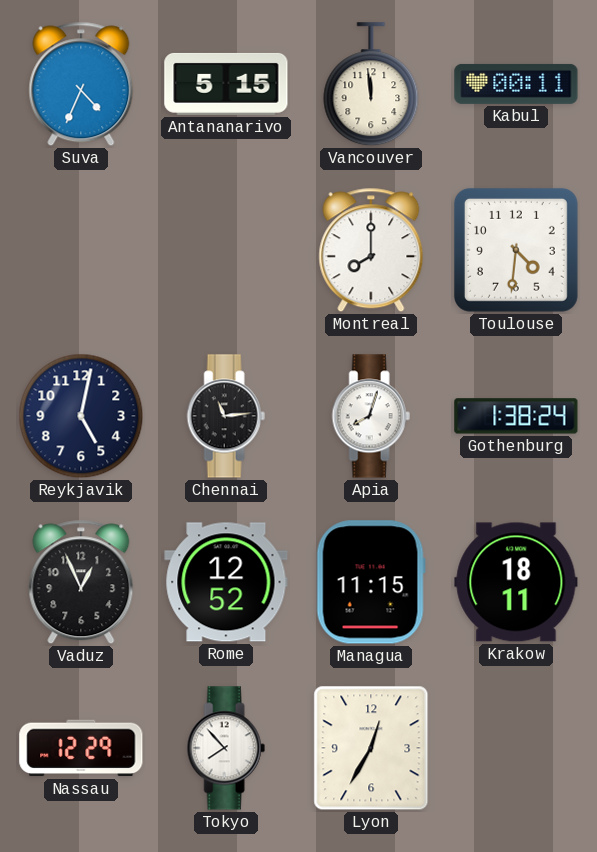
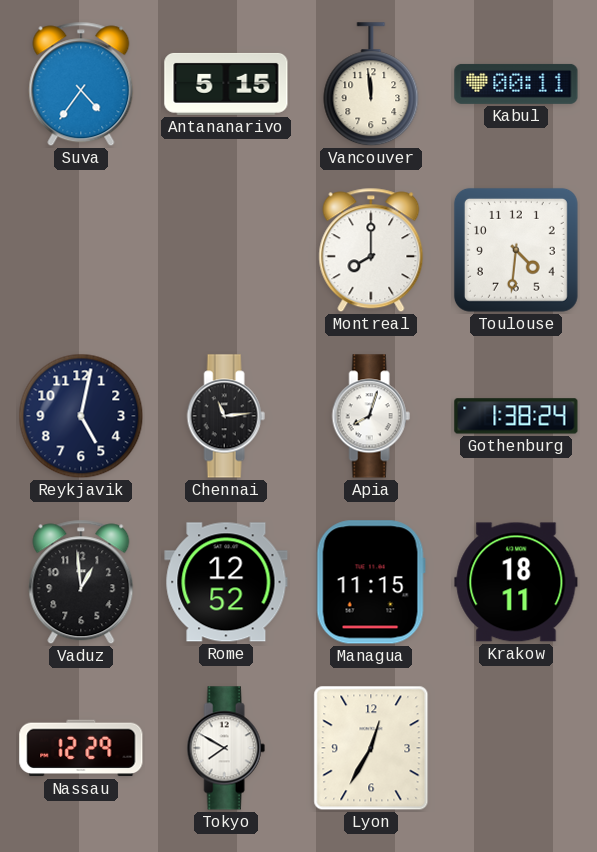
Suva: 4:34 -> 4:36
Vaduz: 12:56 -> 12:59
Tokyo: 7:53 -> 7:50
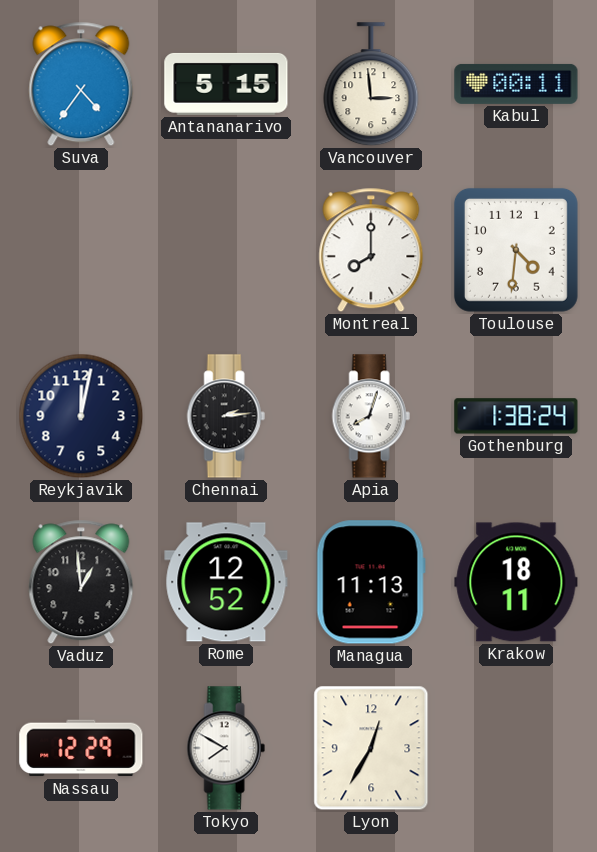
Vancouver: 11:59 -> 2:59
Reykjavik: 5:02 -> 12:02
Chennai: 11:14 -> 2:14
Managua: 11:15 -> 11:13
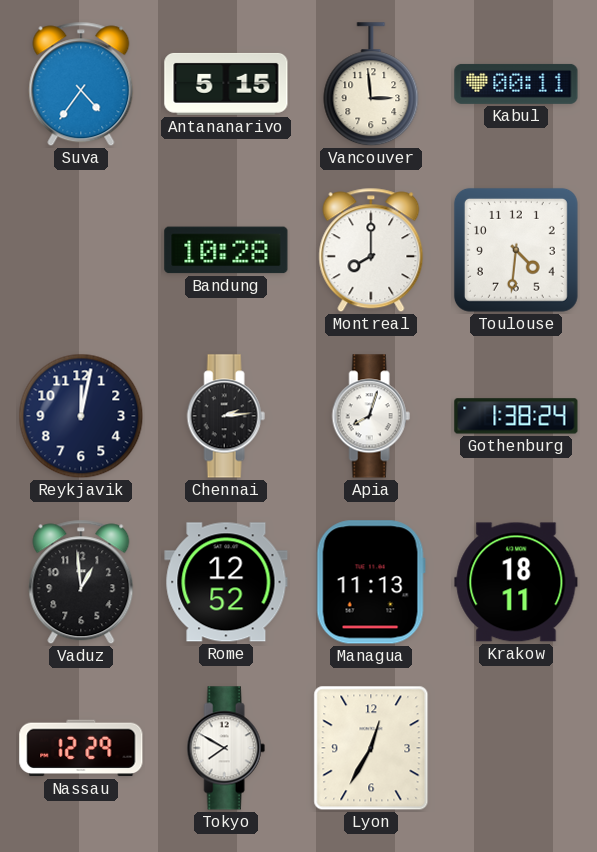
Bandung: none -> 10:28
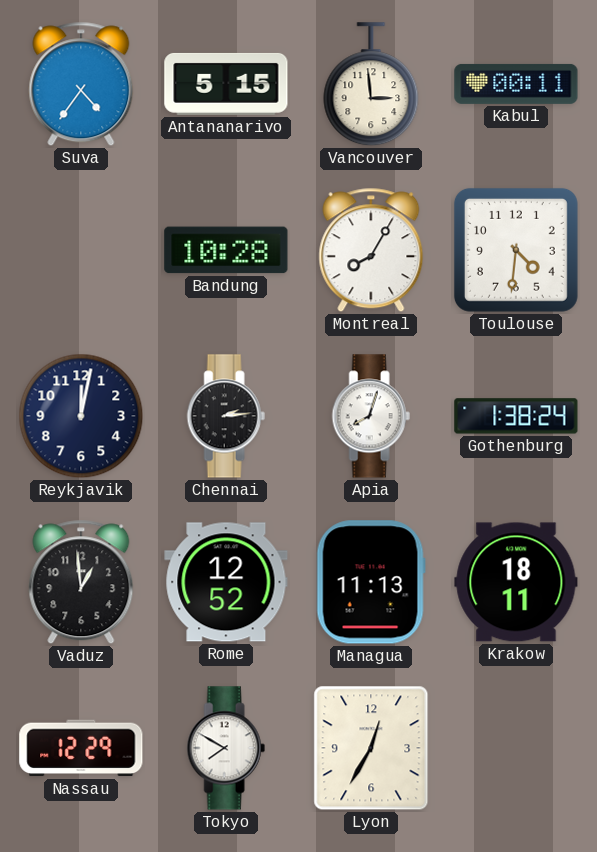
Montreal: 8:00 -> 8:05
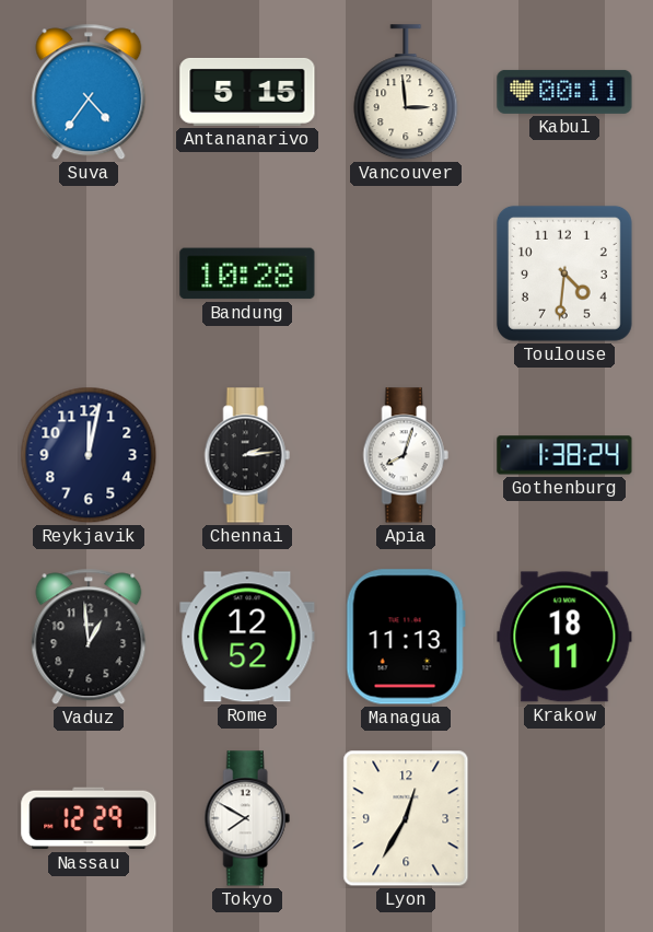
Montreal: 8:05 -> none
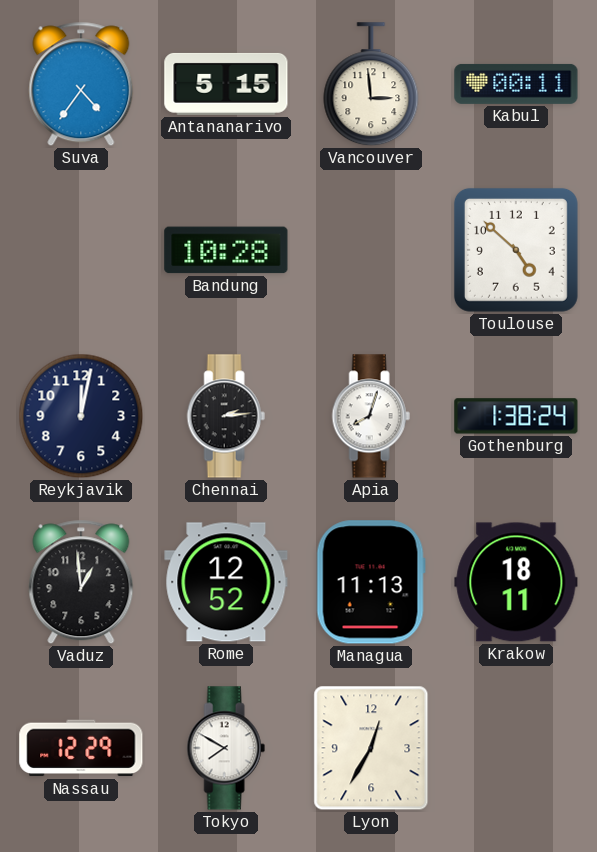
Toulouse: 4:31 -> 4:52
